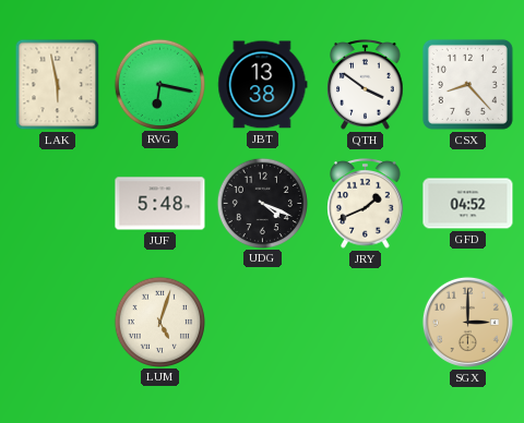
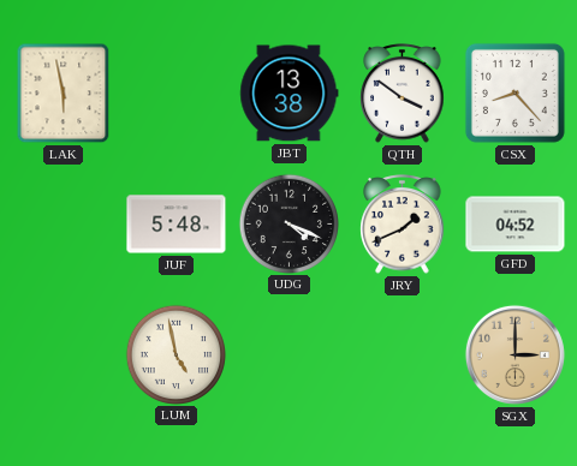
RVG: 6:17 -> none
LUM: 5:03 -> 4:58
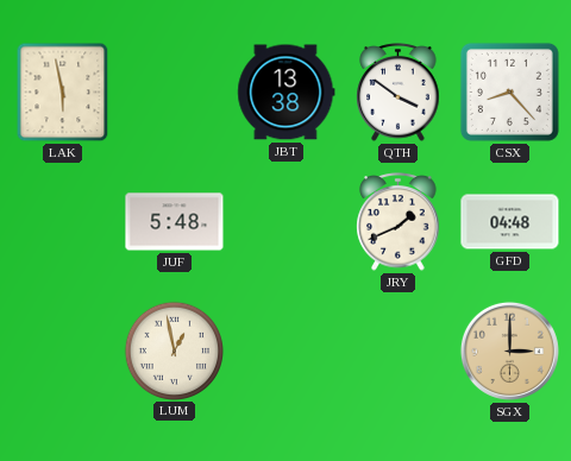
UDG: 4:19 -> none
GFD: 04:52 -> 04:48
LUM: 4:58 -> 12:58
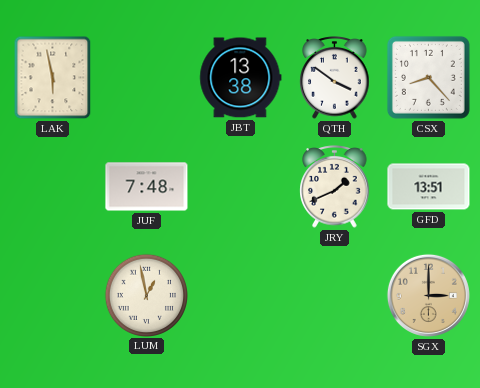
JUF: 5:48 -> 7:48
GFD: 04:48 -> 13:51
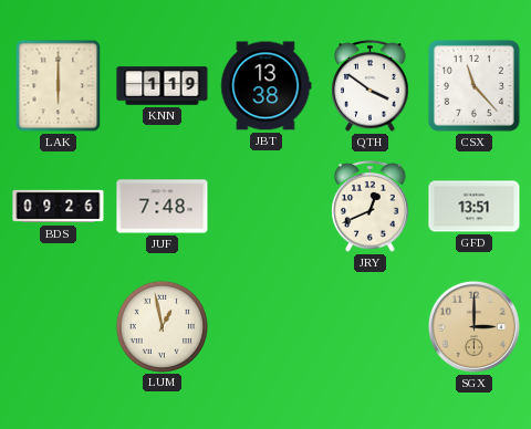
LAK: 5:58 -> 6:00
KNN: none -> 1:19
CSX: 8:23 -> 11:23
BDS: none -> 09:26
JRY: 1:41 -> 12:41
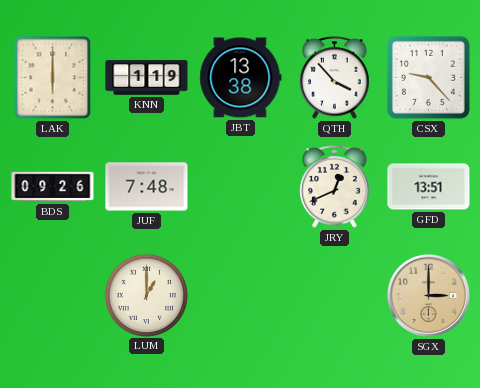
QTH: 3:51 -> 3:53
CSX: 11:23 -> 9:23
LUM: 12:58 -> 1:00
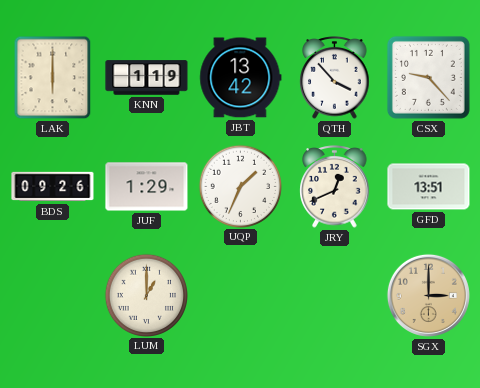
JBT: 13:38 -> 13:42
JUF: 7:48 -> 1:29
UQP: none -> 1:34
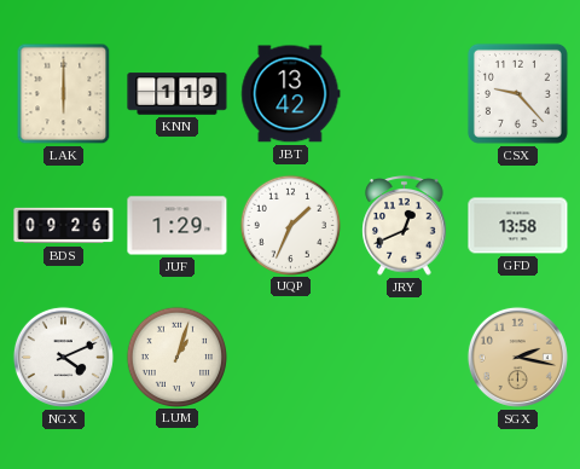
QTH: 3:53 -> none
GFD: 13:51 -> 13:58
NGX: none -> 4:11
LUM: 1:00 -> 1:03
SGX: 3:00 -> 2:17
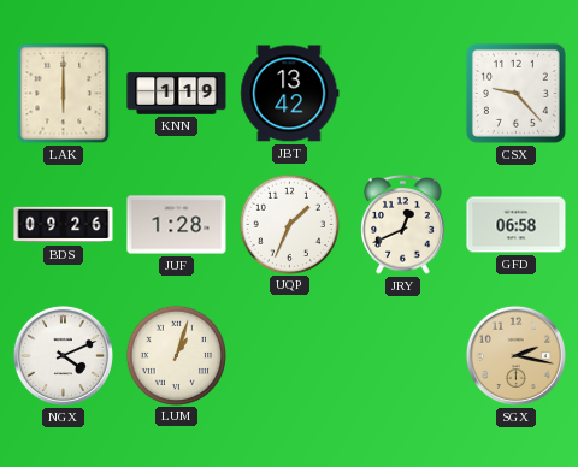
JUF: 1:29 -> 1:28
GFD: 13:58 -> 06:58
